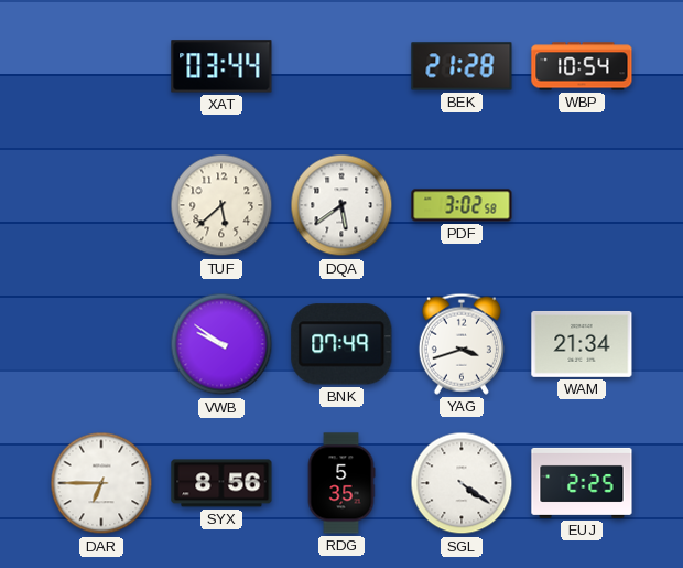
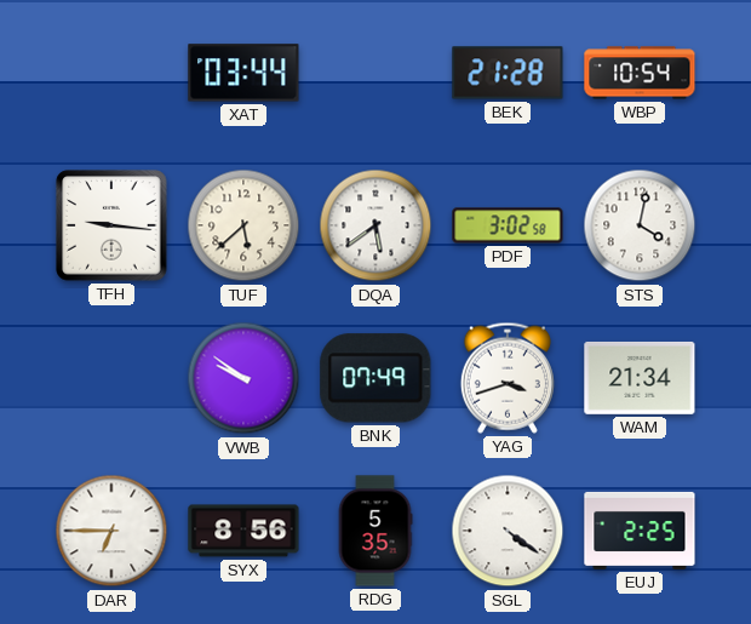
TFH: none -> 9:16
STS: none -> 4:02
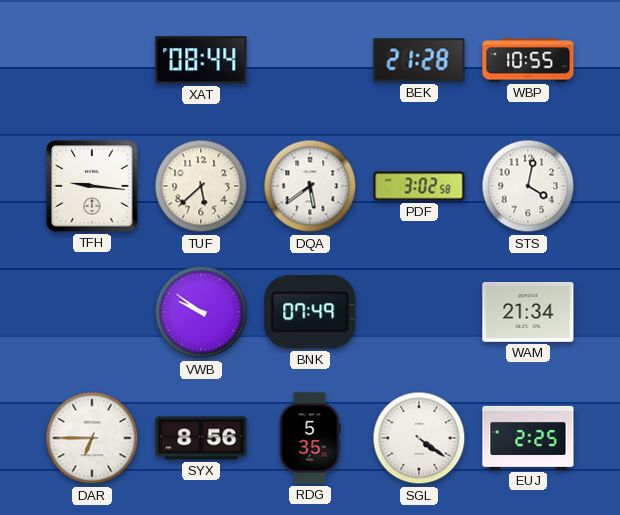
XAT: 03:44 -> 08:44
WBP: 10:54 -> 10:55
YAG: 3:42 -> none
